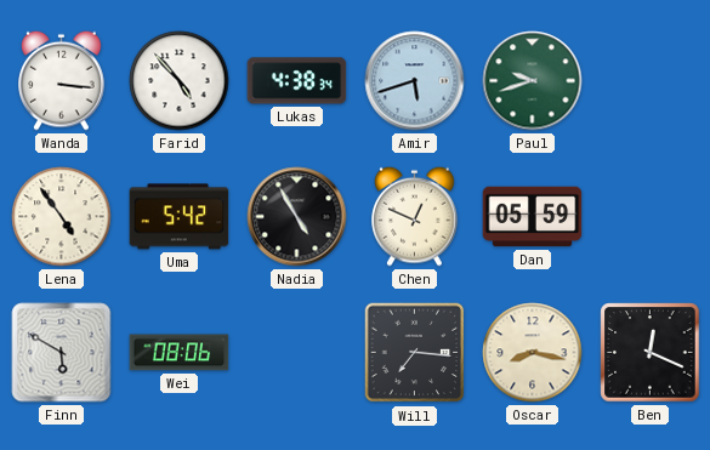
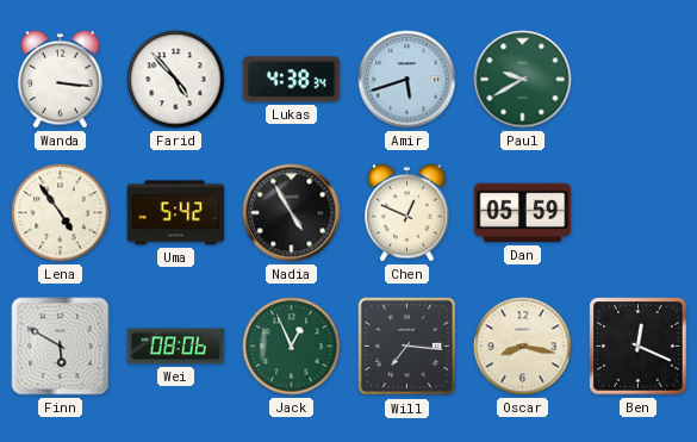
Paul: 9:42 -> 9:40
Jack: none -> 12:56
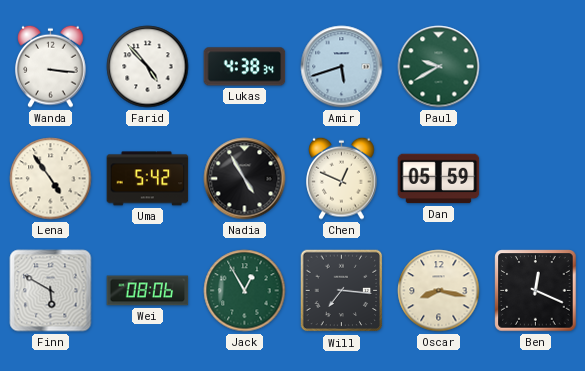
Jack: 12:56 -> 12:55
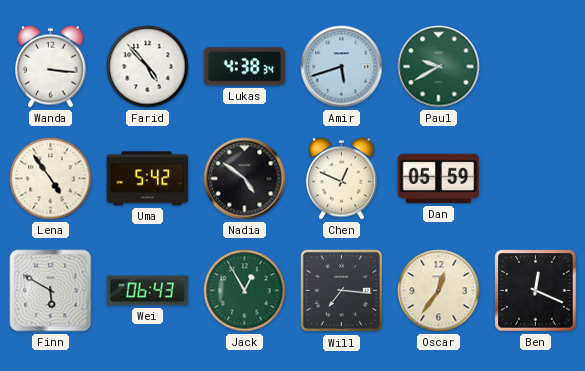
Nadia: 4:55 -> 4:51
Wei: 08:06 -> 06:43
Oscar: 8:17 -> 12:36
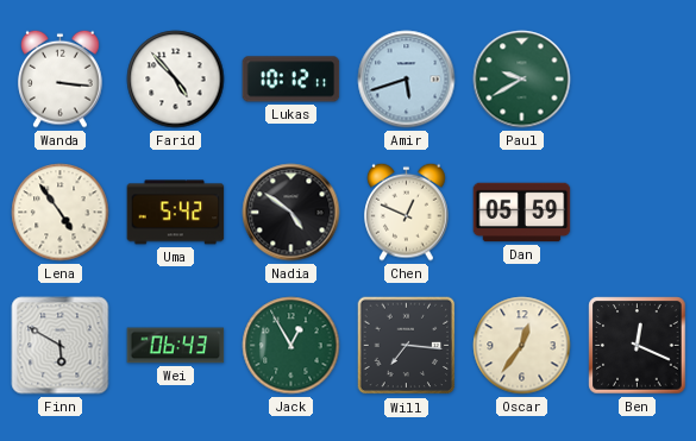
Lukas: 4:38 -> 10:12
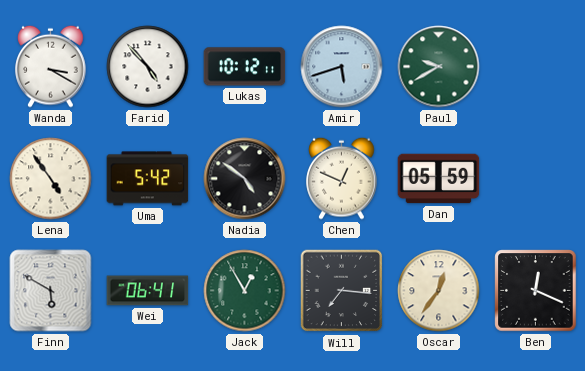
Wanda: 3:16 -> 3:20
Wei: 06:43 -> 06:41
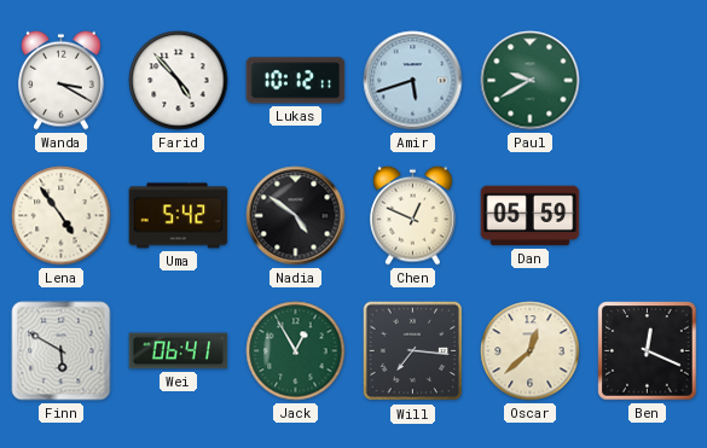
Oscar: 12:36 -> 12:38
